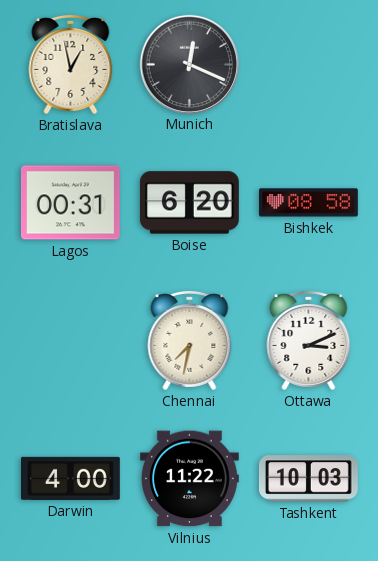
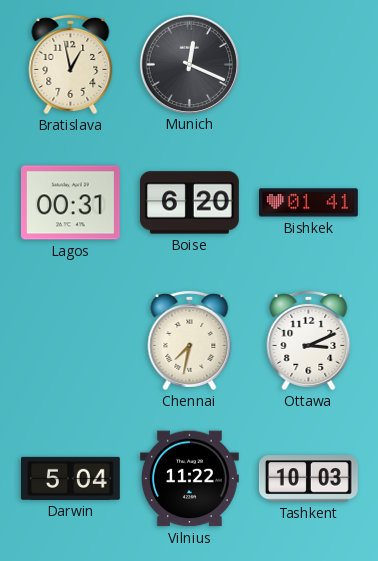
Bishkek: 08:58 -> 01:41
Darwin: 4:00 -> 5:04
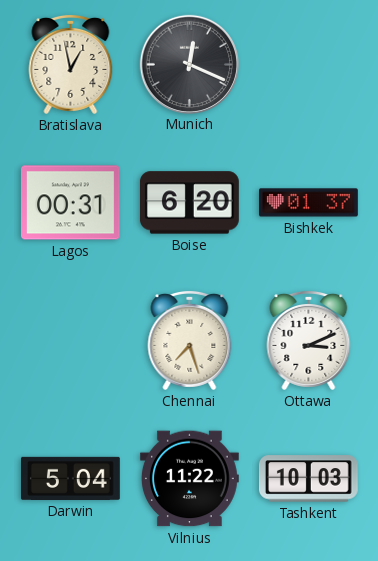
Bishkek: 01:41 -> 01:37
Chennai: 7:32 -> 7:27
